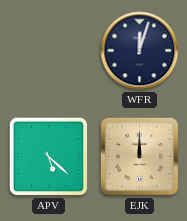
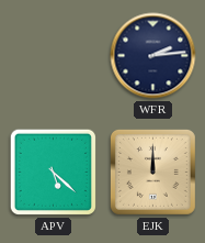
WFR: 12:03 -> 2:14
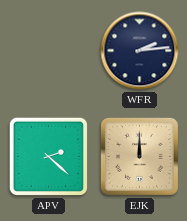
APV: 5:22 -> 2:22
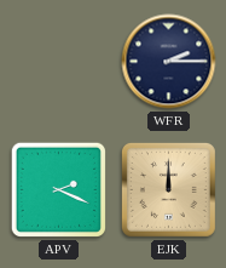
WFR: 2:14 -> 2:15
APV: 2:22 -> 2:19
